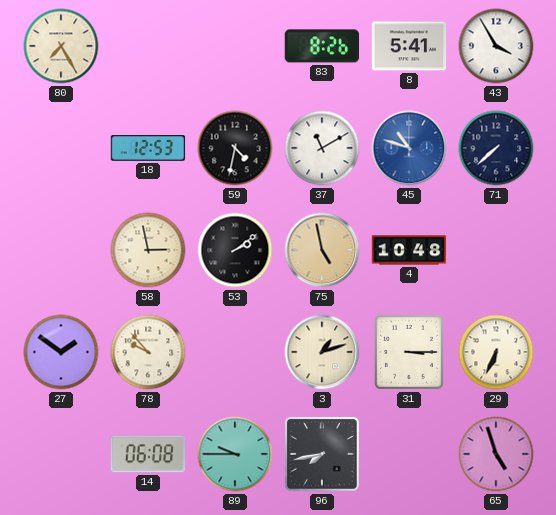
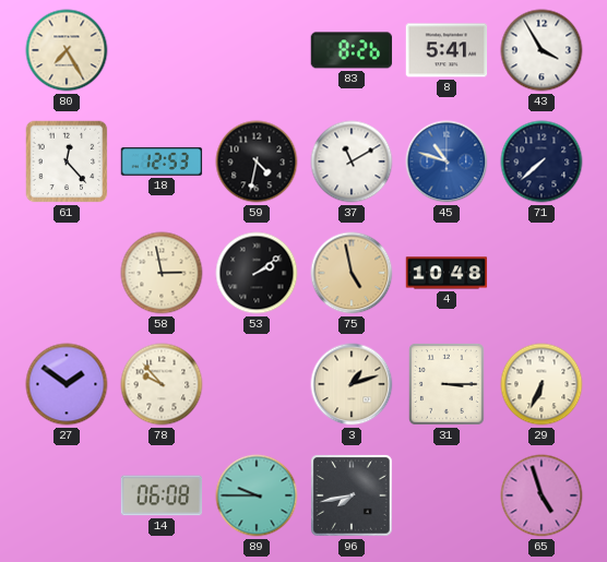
61: none -> 12:23
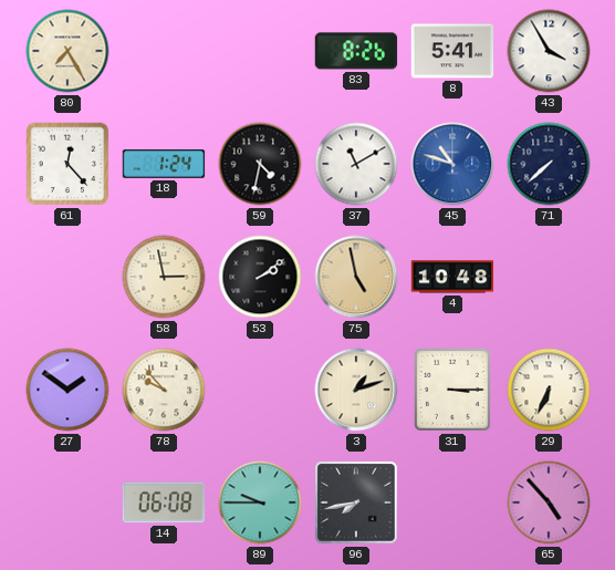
18: 12:53 -> 1:24
65: 4:57 -> 4:53
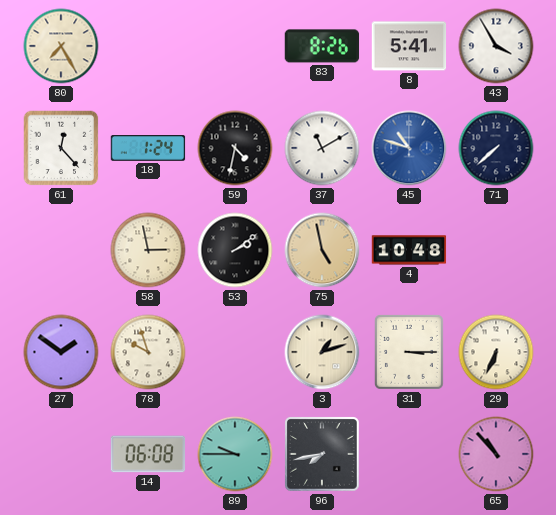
78: 9:53 -> 9:57
65: 4:53 -> 10:53
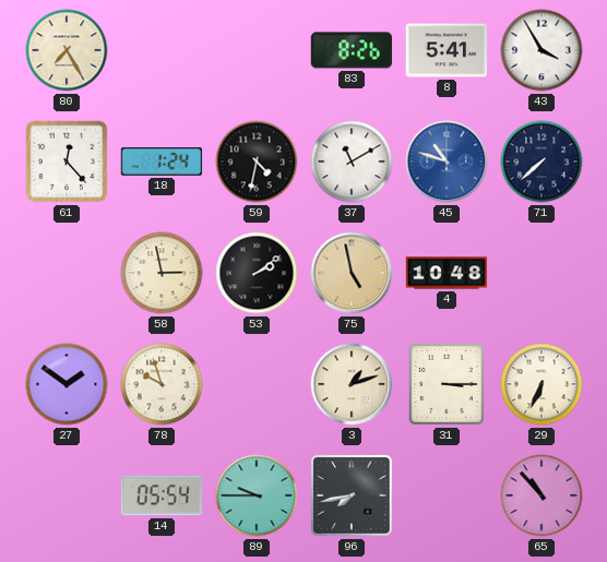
14: 06:08 -> 05:54
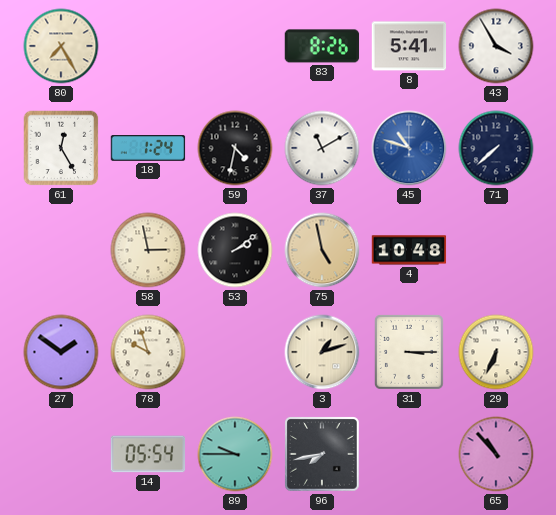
61: 12:23 -> 12:25
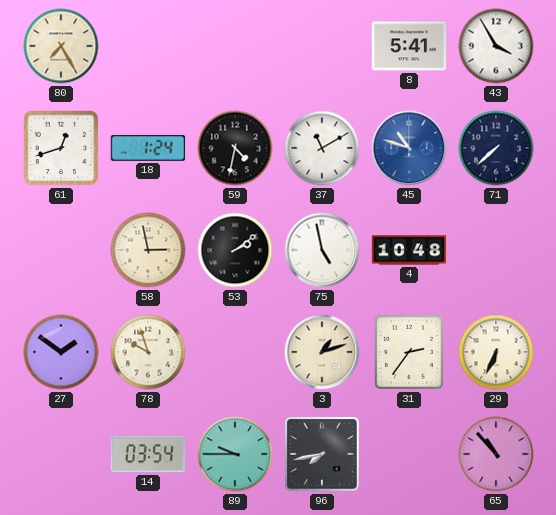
83: 8:26 -> none
61: 12:25 -> 12:42
75 dial: champagne -> white
31: 3:15 -> 2:36
14: 05:54 -> 03:54
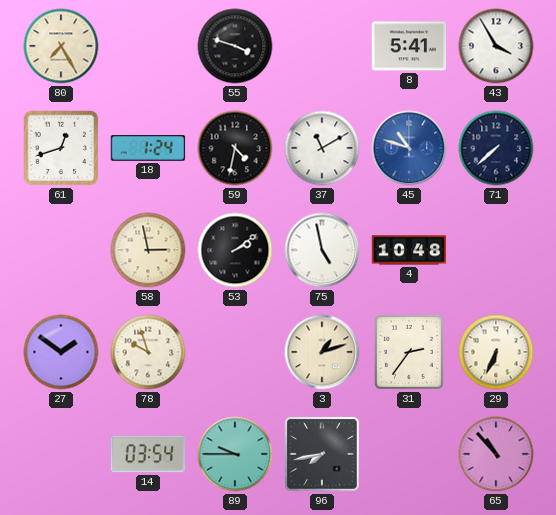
55: none -> 3:48
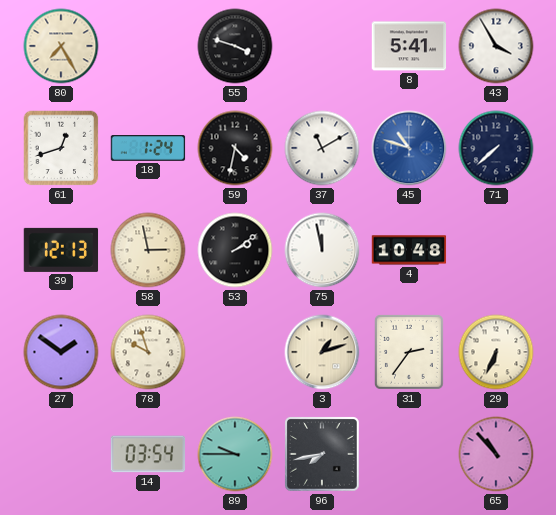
39: none -> 12:13
75: 4:58 -> 11:58
